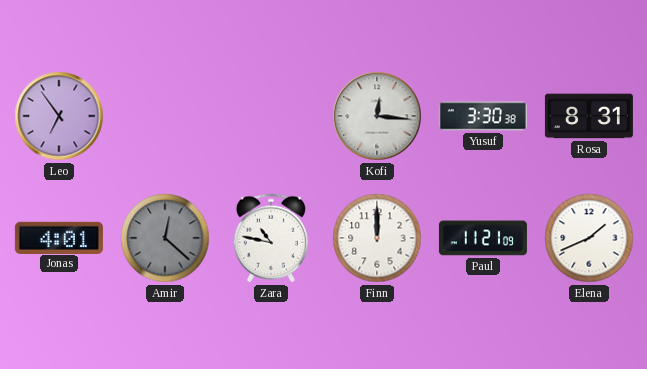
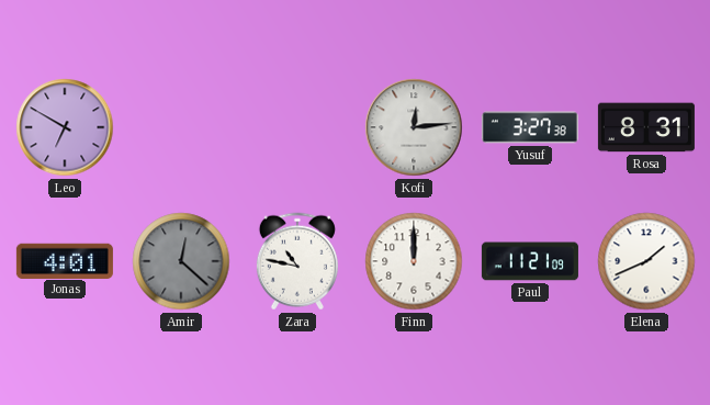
Leo: 6:54 -> 6:50
Kofi: 12:16 -> 12:14
Yusuf: 3:30 -> 3:27
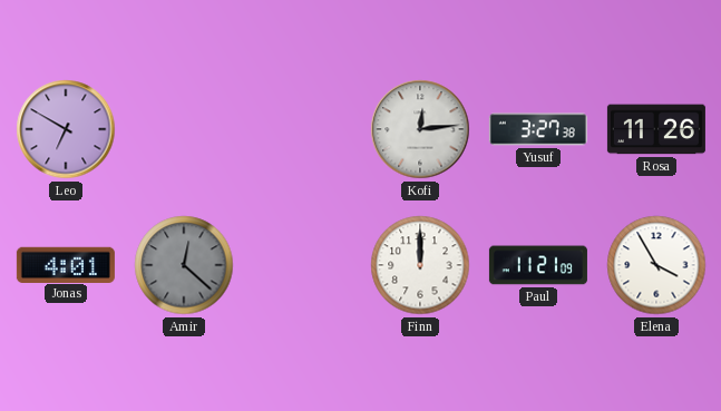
Rosa: 8:31 -> 11:26
Zara: 10:47 -> none
Elena: 1:41 -> 3:55
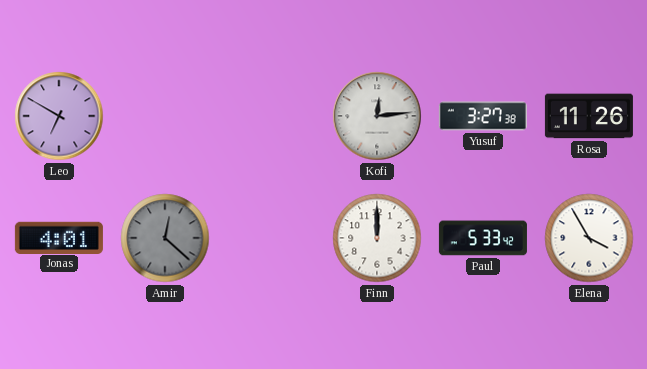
Paul: 11:21 -> 5:33
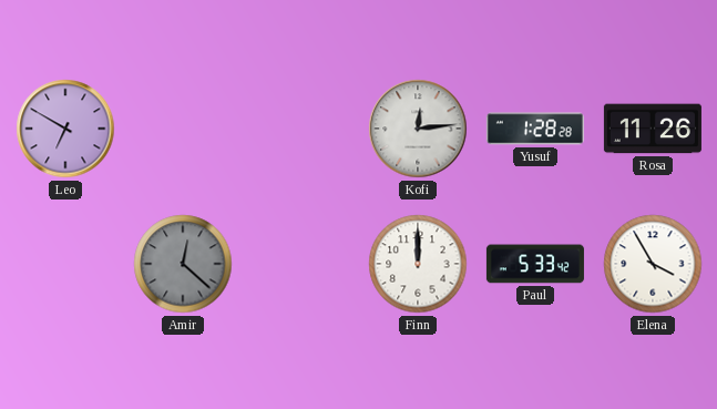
Yusuf: 3:27 -> 1:28
Jonas: 4:01 -> none
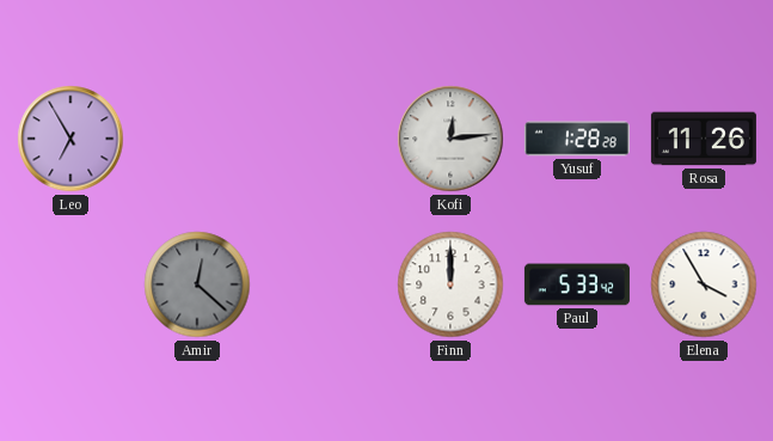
Leo: 6:50 -> 6:55
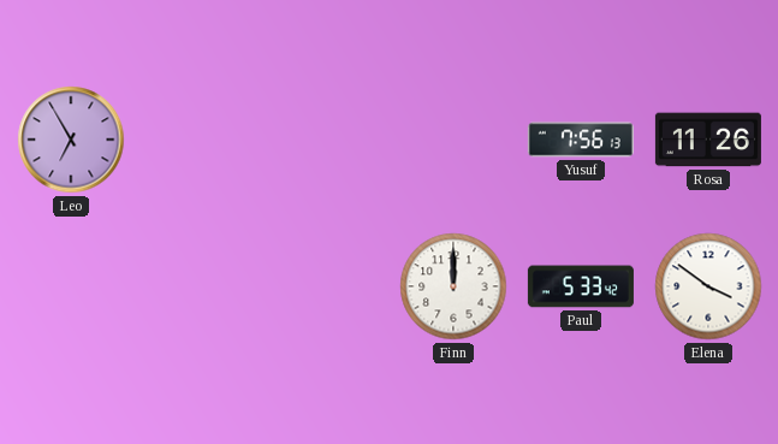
Kofi: 12:14 -> none
Yusuf: 1:28 -> 7:56
Amir: 12:22 -> none
Elena: 3:55 -> 3:51
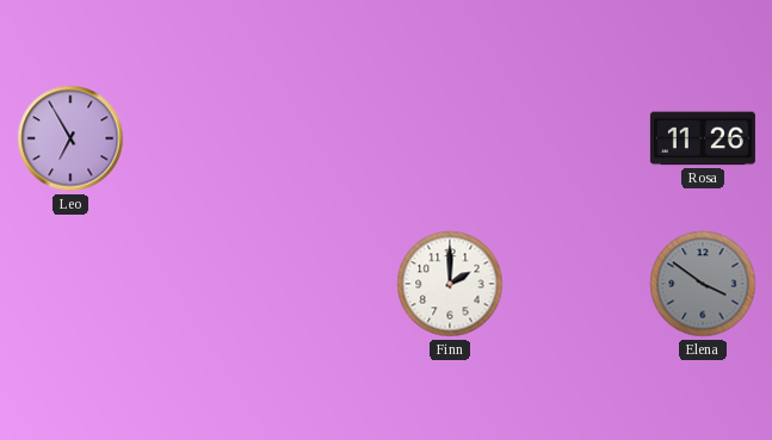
Yusuf: 7:56 -> none
Finn: 12:00 -> 2:00
Paul: 5:33 -> none
Elena dial: white -> grey
